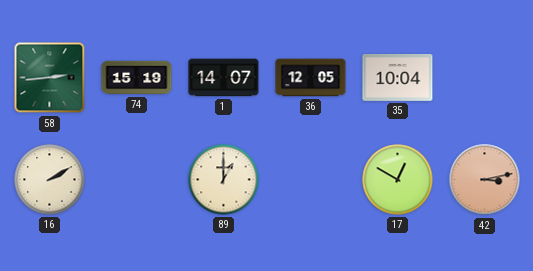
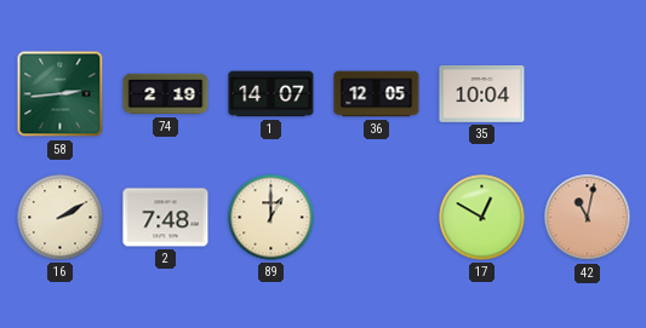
74: 15:19 -> 2:19
2: none -> 7:48
42: 3:13 -> 11:02
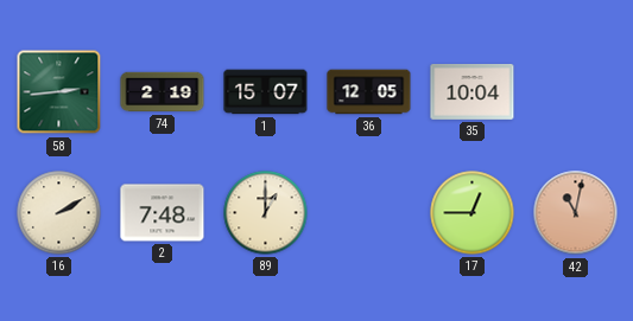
1: 14:07 -> 15:07
17: 12:50 -> 12:45
